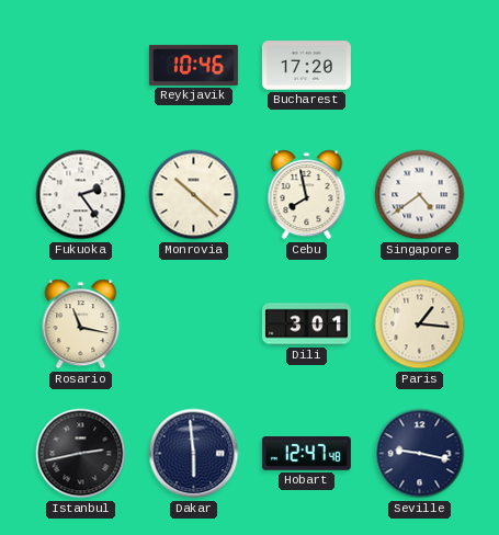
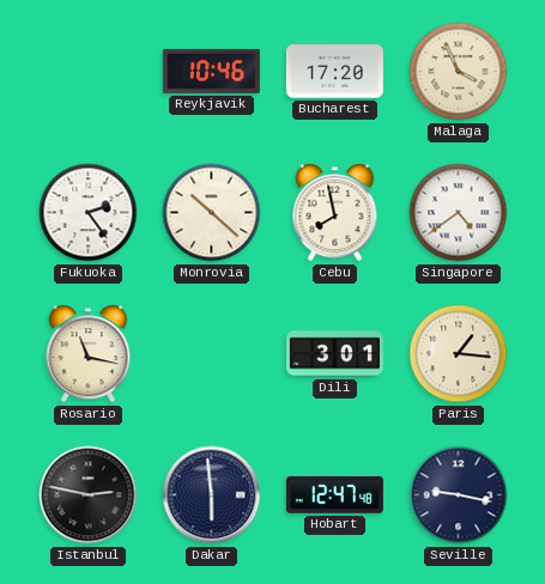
Malaga: none -> 3:56
Istanbul: 2:43 -> 2:47
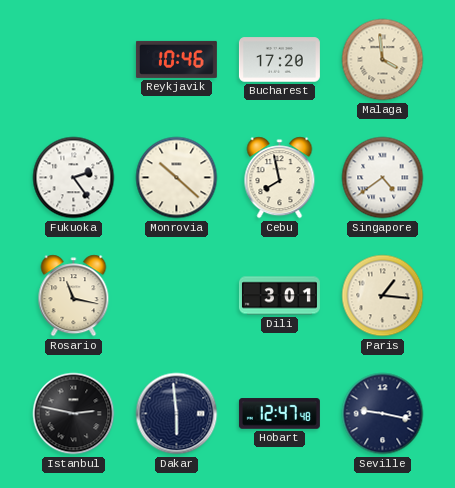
Malaga: 3:56 -> 3:59
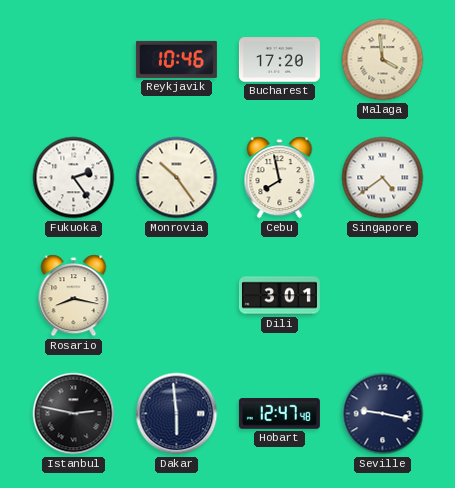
Monrovia: 10:22 -> 10:24
Rosario: 11:17 -> 8:17
Paris: 1:16 -> none
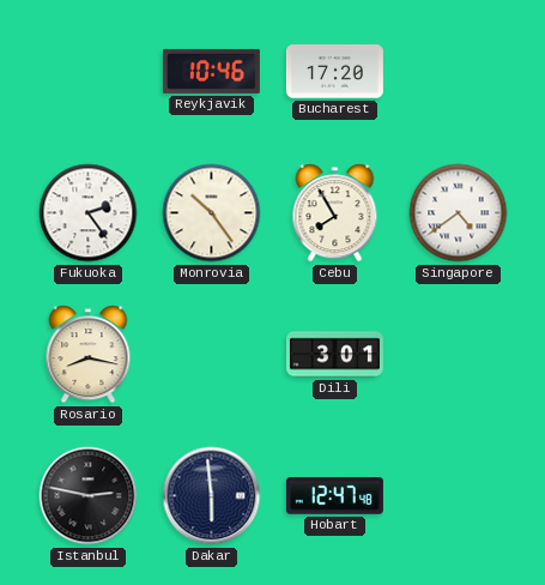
Malaga: 3:59 -> none
Cebu: 7:58 -> 7:55
Seville: 9:17 -> none
